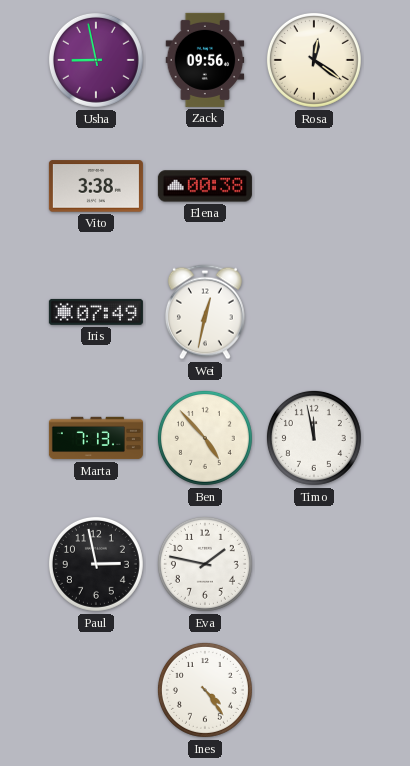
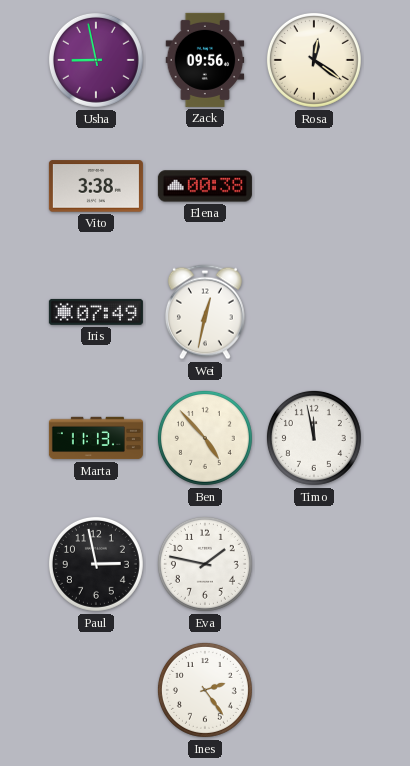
Marta: 7:13 -> 11:13
Ines: 4:24 -> 2:24
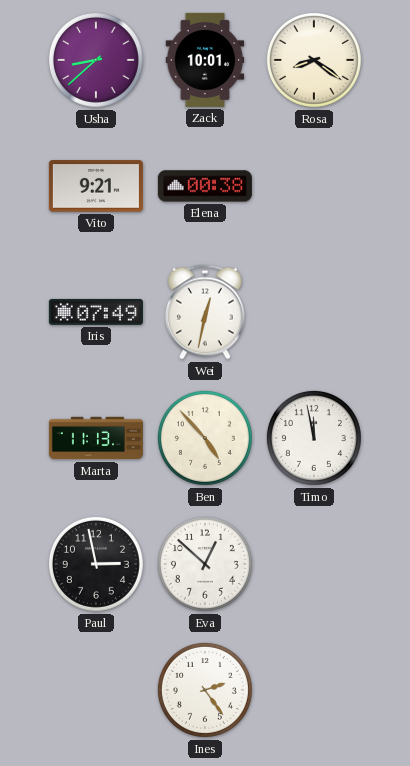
Usha: 8:58 -> 8:38
Zack: 09:56 -> 10:01
Rosa: 12:21 -> 8:21
Vito: 3:38 -> 9:21
Eva: 1:47 -> 12:52
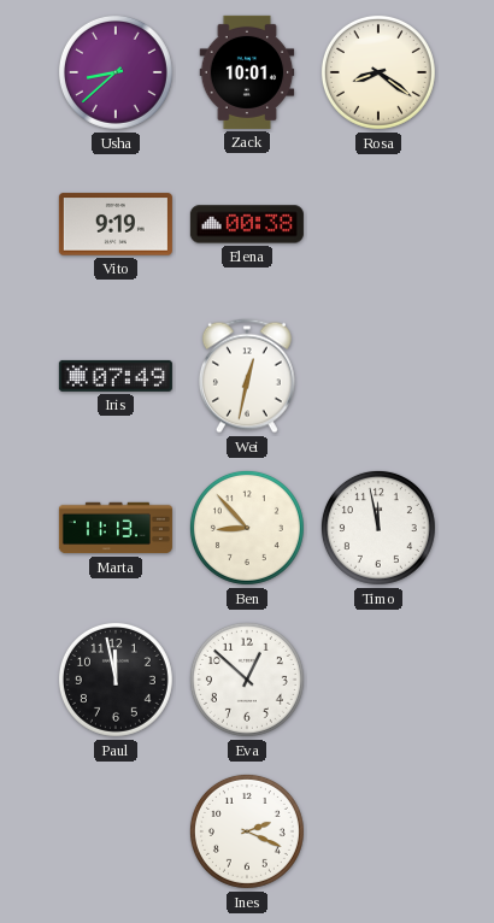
Vito: 9:21 -> 9:19
Ben: 4:53 -> 8:53
Paul: 2:58 -> 11:58
Ines: 2:24 -> 2:19
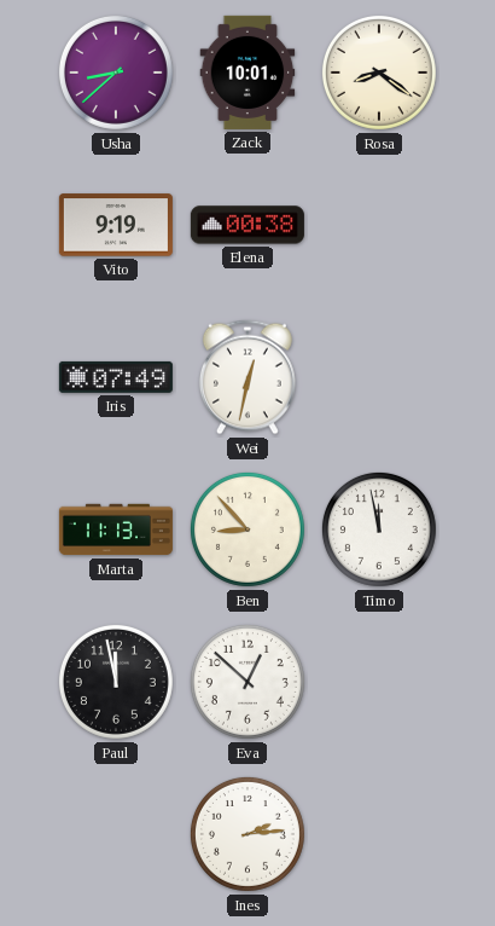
Ines: 2:19 -> 2:14
